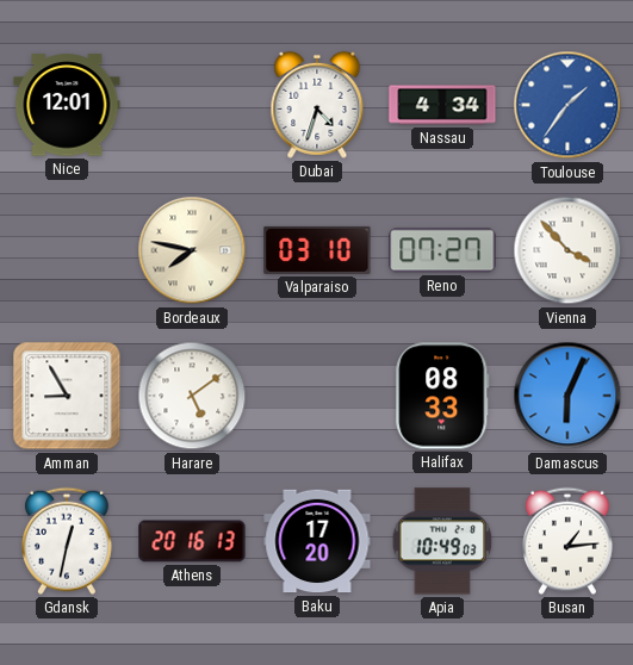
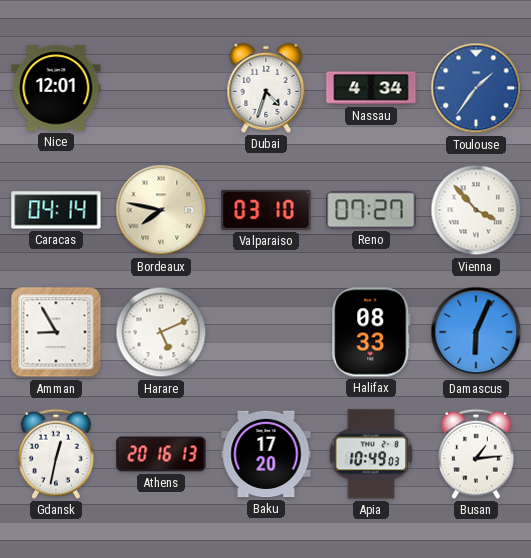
Caracas: none -> 04:14
Harare: 5:09 -> 5:11
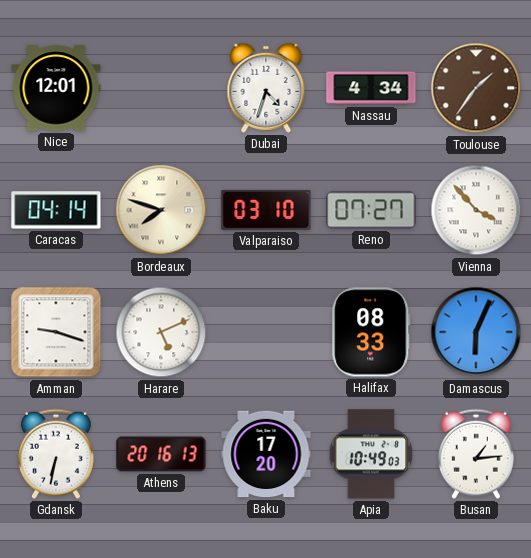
Toulouse dial: blue -> brown
Bordeaux: 7:47 -> 7:48
Amman: 8:55 -> 9:18
Gdansk: 12:32 -> 6:32
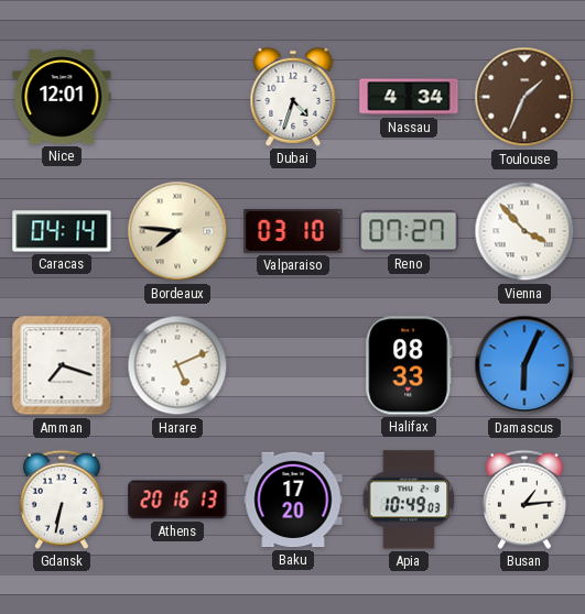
Toulouse: 1:36 -> 1:34
Bordeaux: 7:48 -> 7:46
Amman: 9:18 -> 7:18
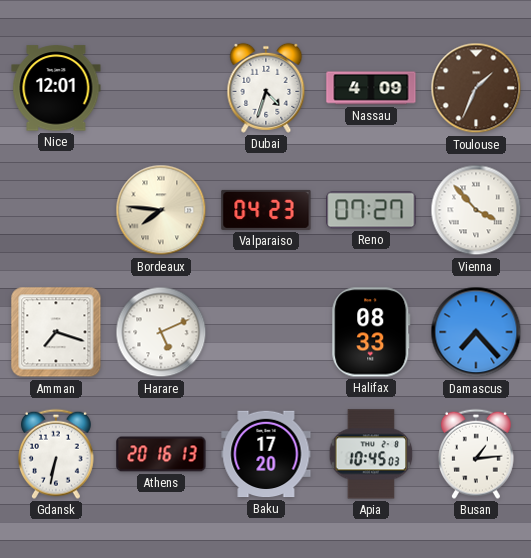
Nassau: 4:34 -> 4:09
Caracas: 04:14 -> none
Valparaiso: 03:10 -> 04:23
Damascus: 6:04 -> 7:23
Apia: 10:49 -> 10:45
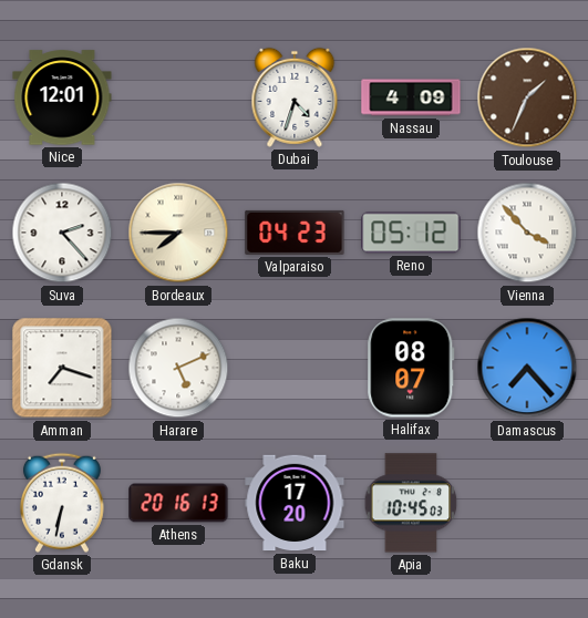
Suva: none -> 2:23
Bordeaux: 7:46 -> 7:45
Reno: 07:27 -> 05:12
Halifax: 08:33 -> 08:07
Busan: 1:14 -> none
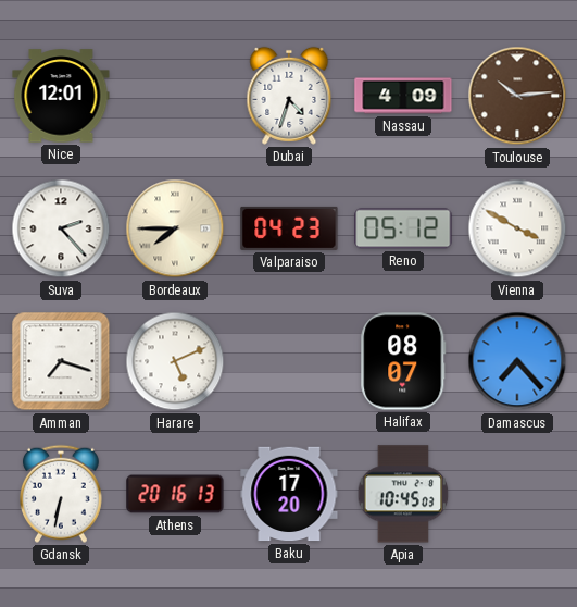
Toulouse: 1:34 -> 10:14
Vienna: 3:53 -> 3:50
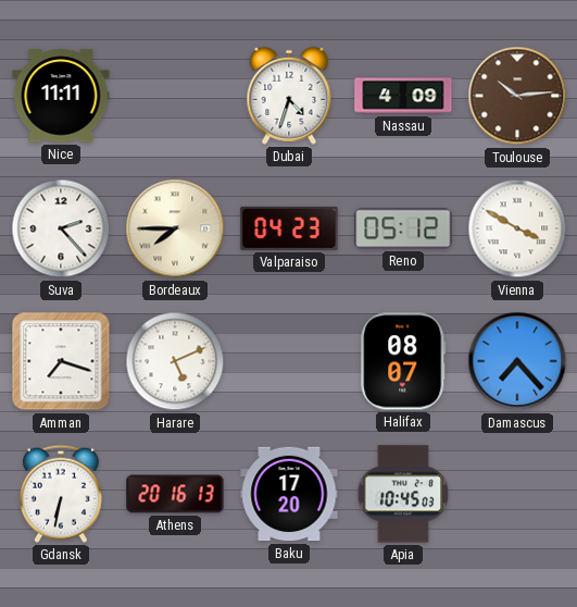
Nice: 12:01 -> 11:11
